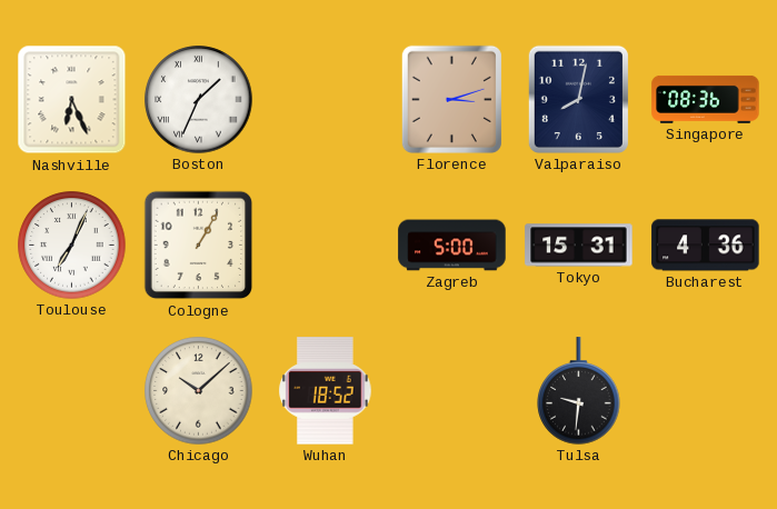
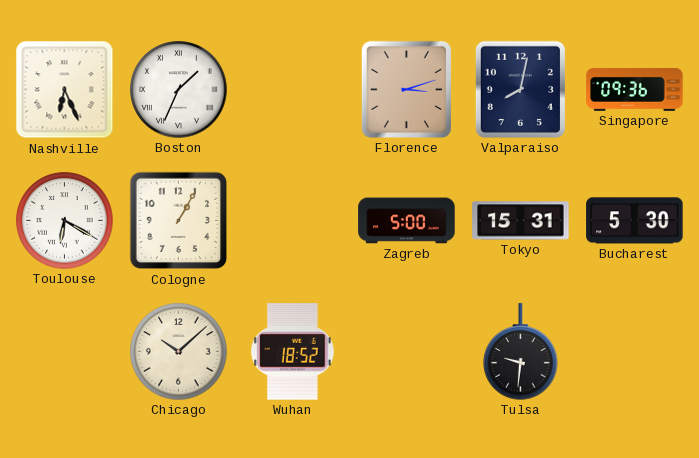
Singapore: 08:36 -> 09:36
Toulouse: 7:04 -> 6:20
Bucharest: 4:36 -> 5:30
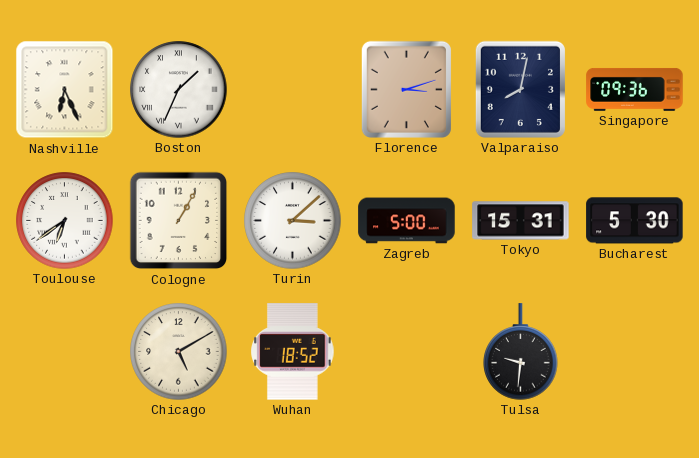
Toulouse: 6:20 -> 6:39
Turin: none -> 3:08
Chicago: 10:08 -> 5:10
